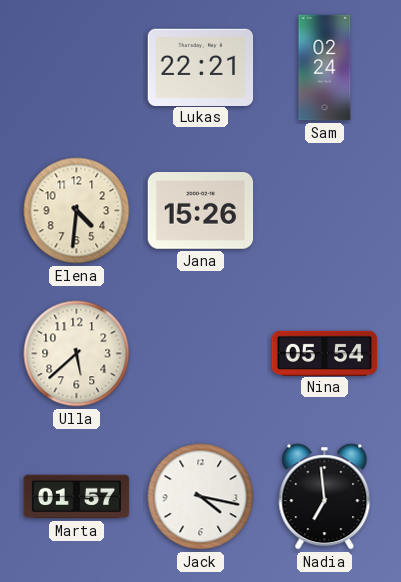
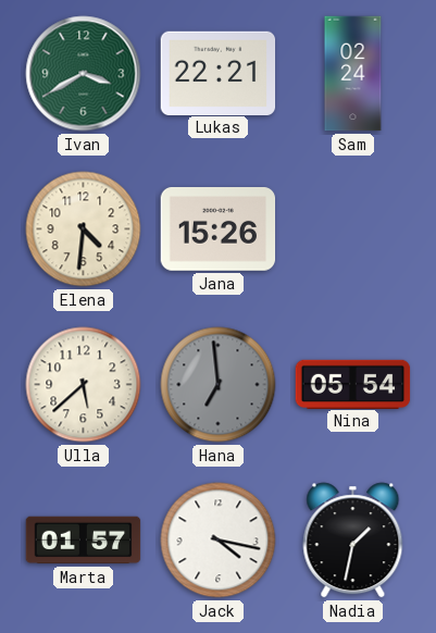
Ivan: none -> 3:40
Hana: none -> 6:59
Nadia: 6:59 -> 1:32
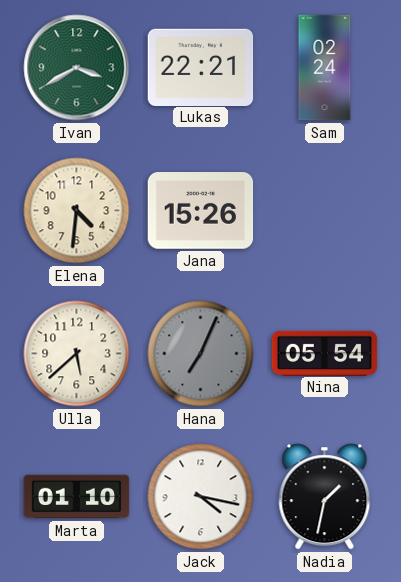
Hana: 6:59 -> 7:04
Marta: 01:57 -> 01:10
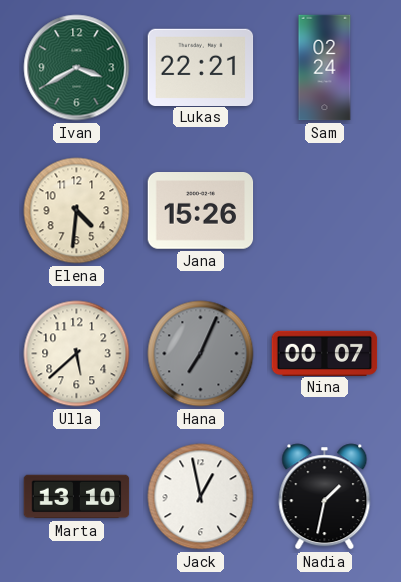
Nina: 05:54 -> 00:07
Marta: 01:10 -> 13:10
Jack: 4:17 -> 12:58
